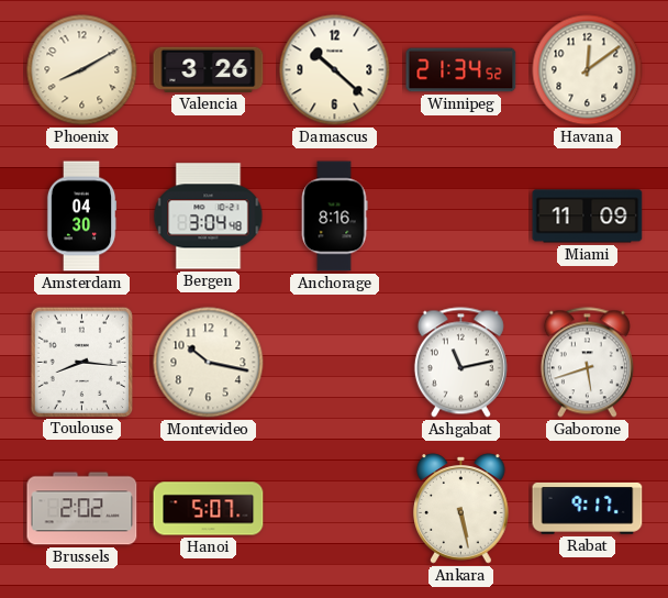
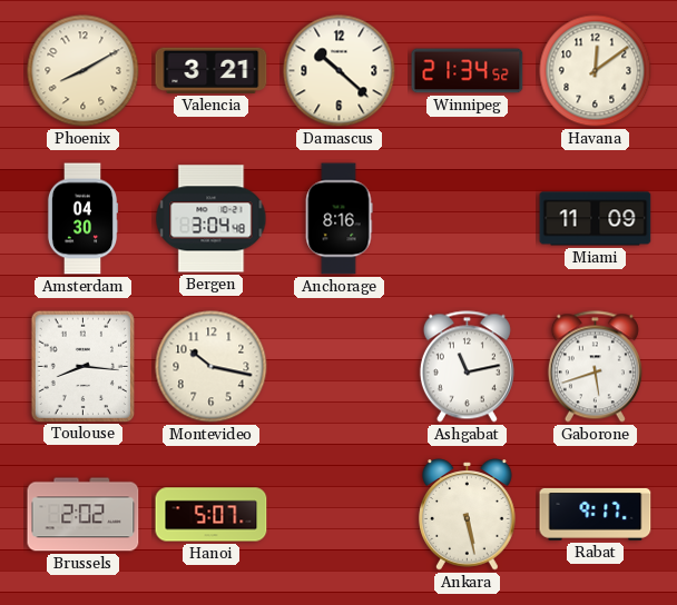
Valencia: 3:26 -> 3:21
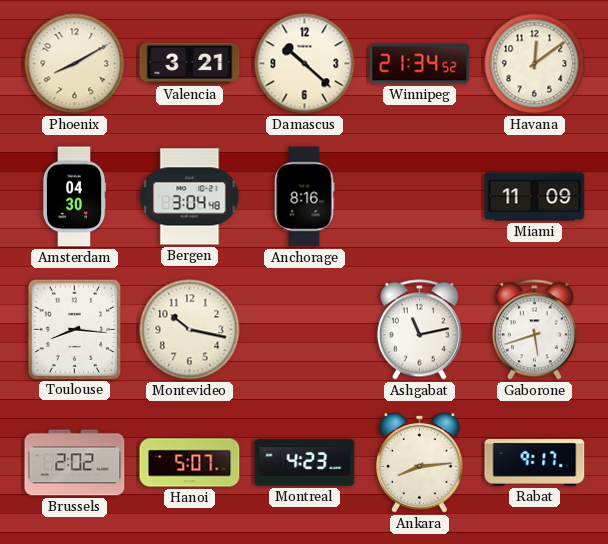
Montreal: none -> 4:23
Ankara: 5:28 -> 8:14
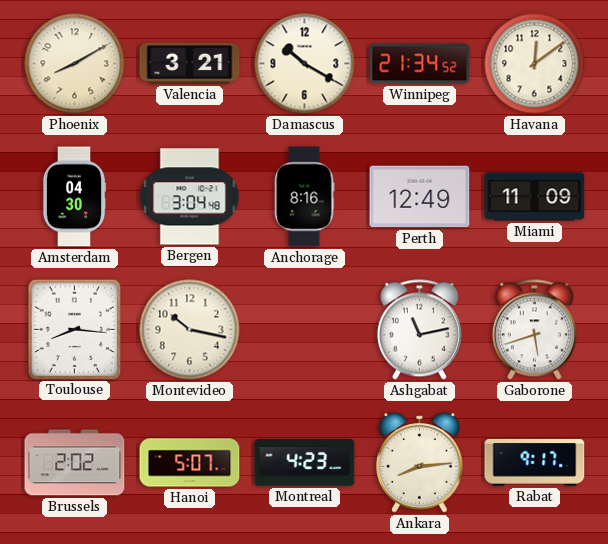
Damascus: 10:22 -> 10:20
Perth: none -> 12:49
